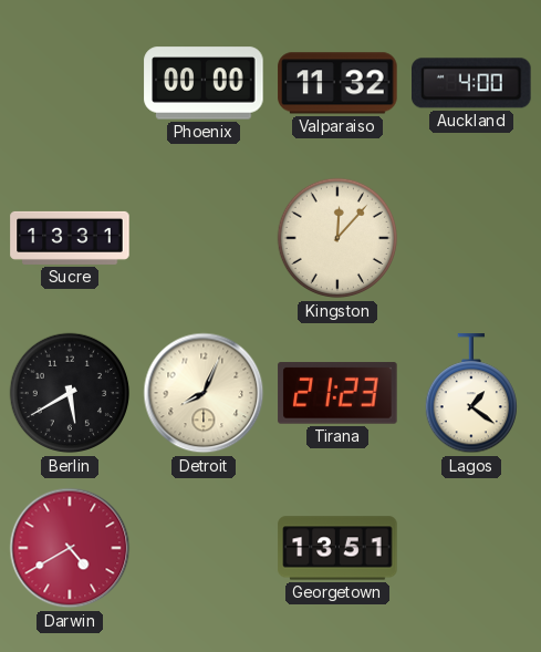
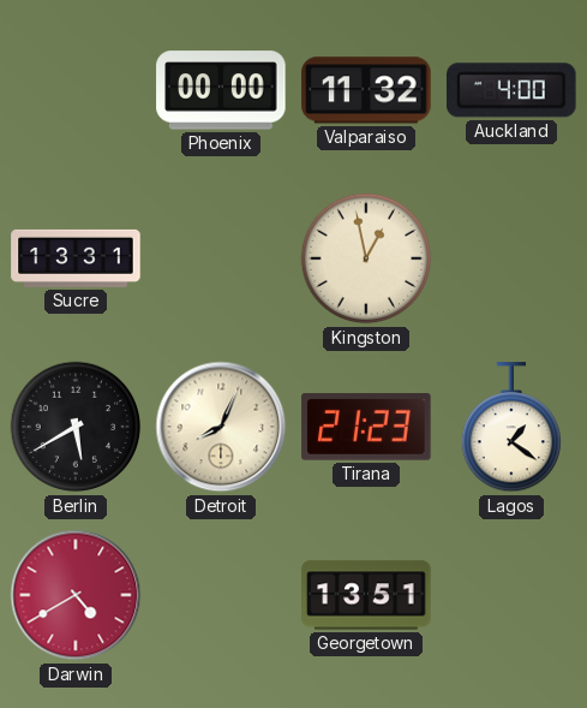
Kingston: 12:07 -> 12:58
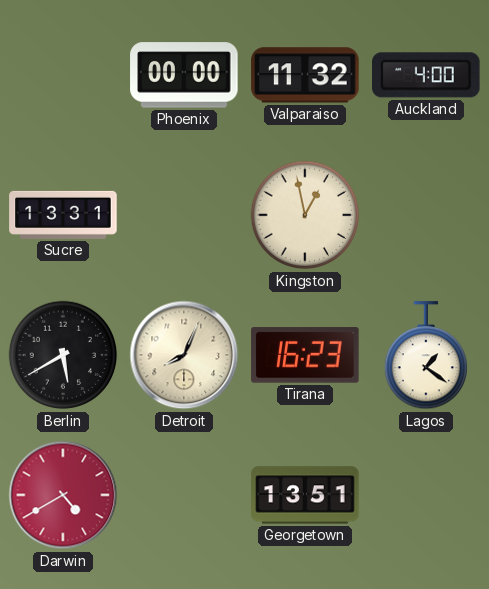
Tirana: 21:23 -> 16:23
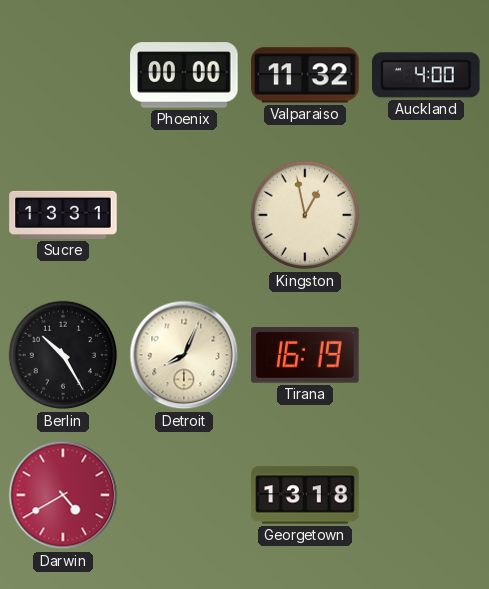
Berlin: 5:40 -> 10:25
Tirana: 16:23 -> 16:19
Lagos: 1:21 -> none
Georgetown: 13:51 -> 13:18
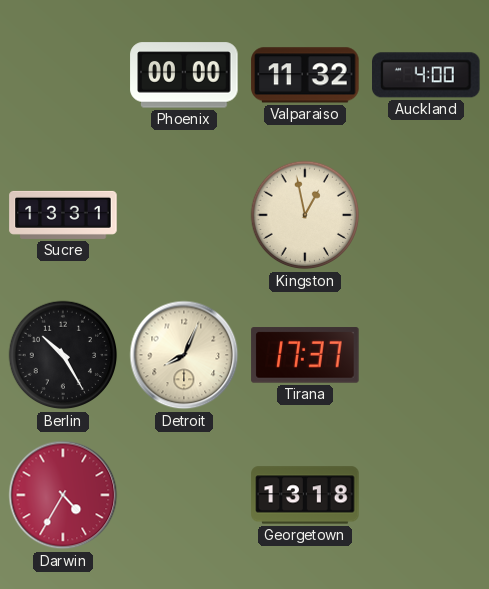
Tirana: 16:19 -> 17:37
Darwin: 4:40 -> 4:35
